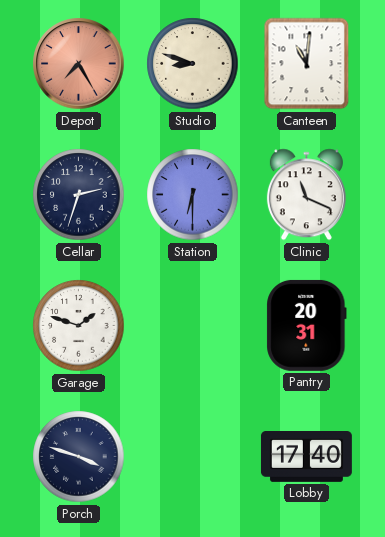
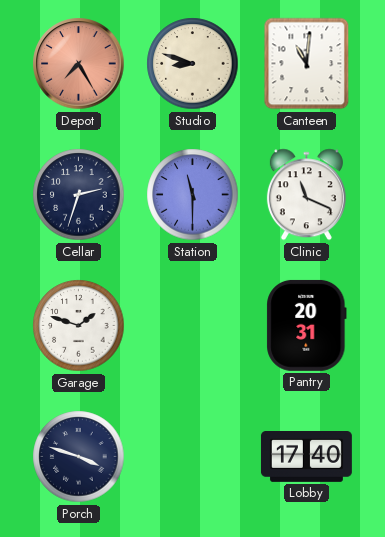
Station: 6:30 -> 11:30
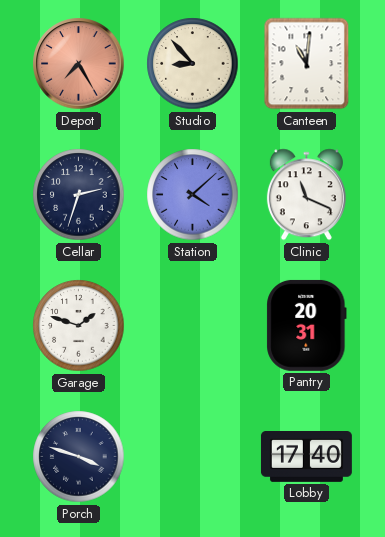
Studio: 8:48 -> 8:53
Station: 11:30 -> 4:08
